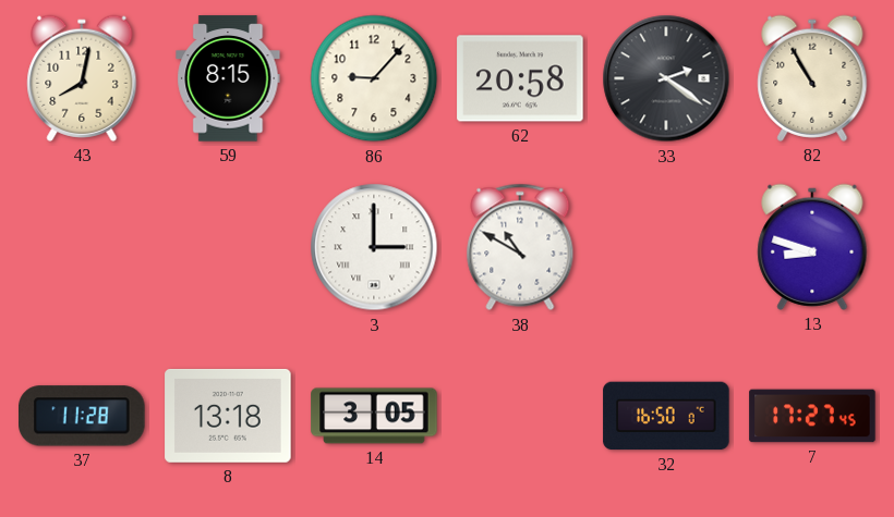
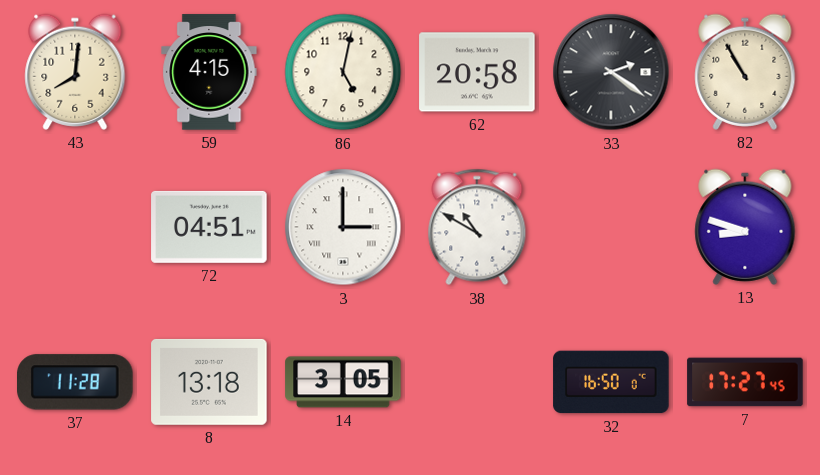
43: 8:02 -> 8:01
59: 8:15 -> 4:15
86: 9:07 -> 5:02
72: none -> 04:51
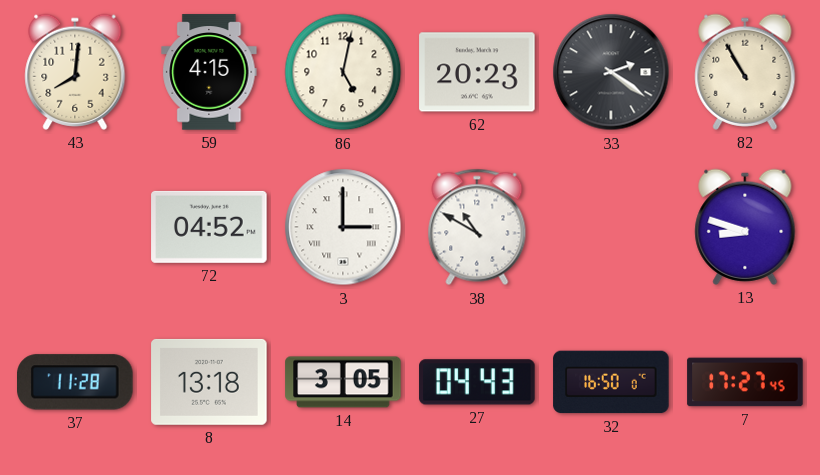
62: 20:58 -> 20:23
72: 04:51 -> 04:52
27: none -> 04:43
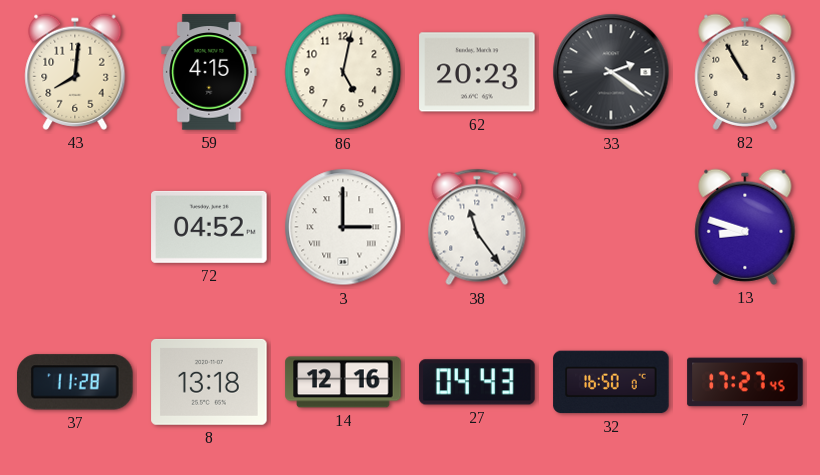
38: 10:50 -> 11:24
14: 3:05 -> 12:16
